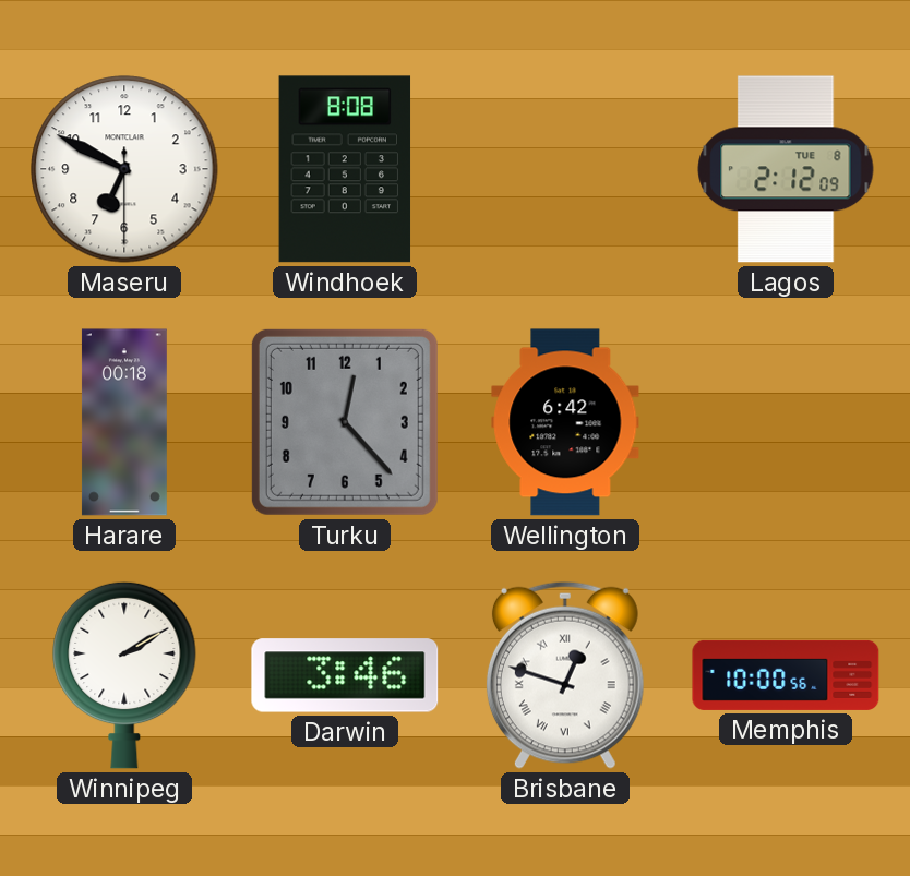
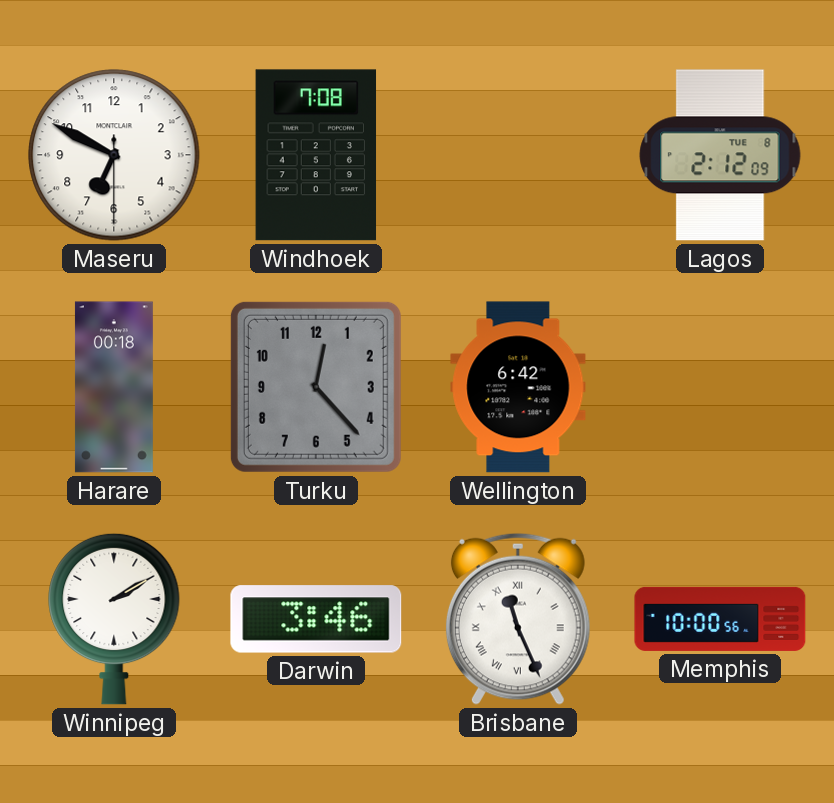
Windhoek: 8:08 -> 7:08
Brisbane: 12:48 -> 11:26
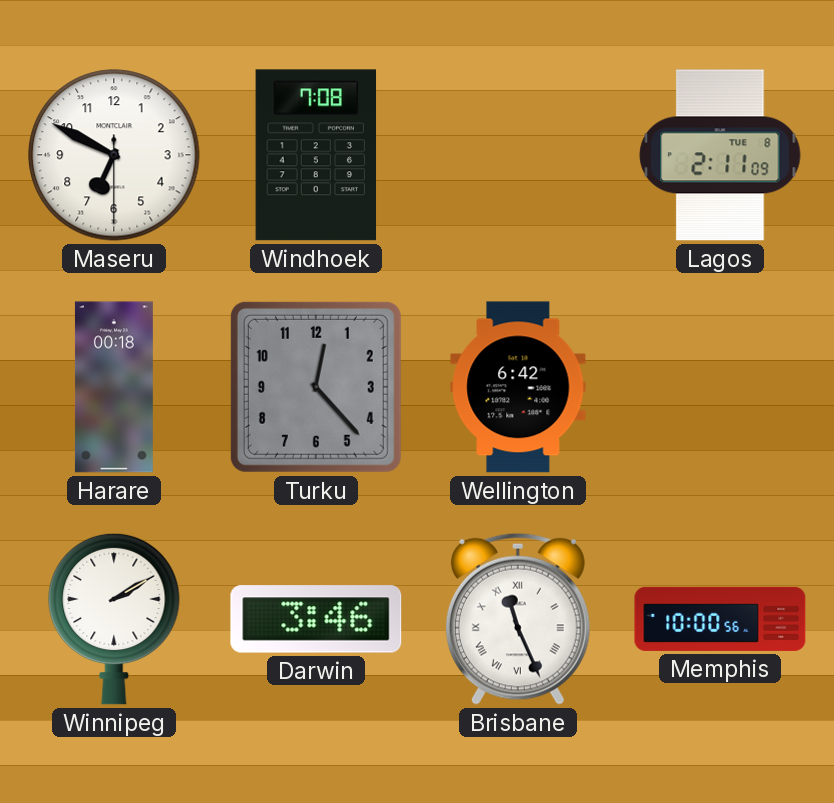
Lagos: 2:12 -> 2:11
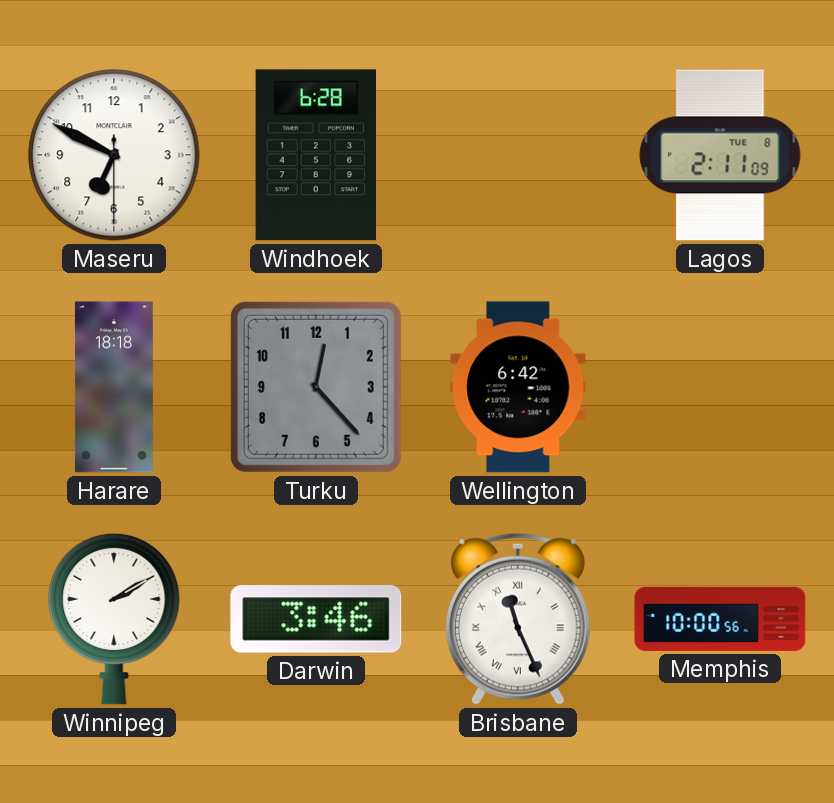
Windhoek: 7:08 -> 6:28
Harare: 00:18 -> 18:18
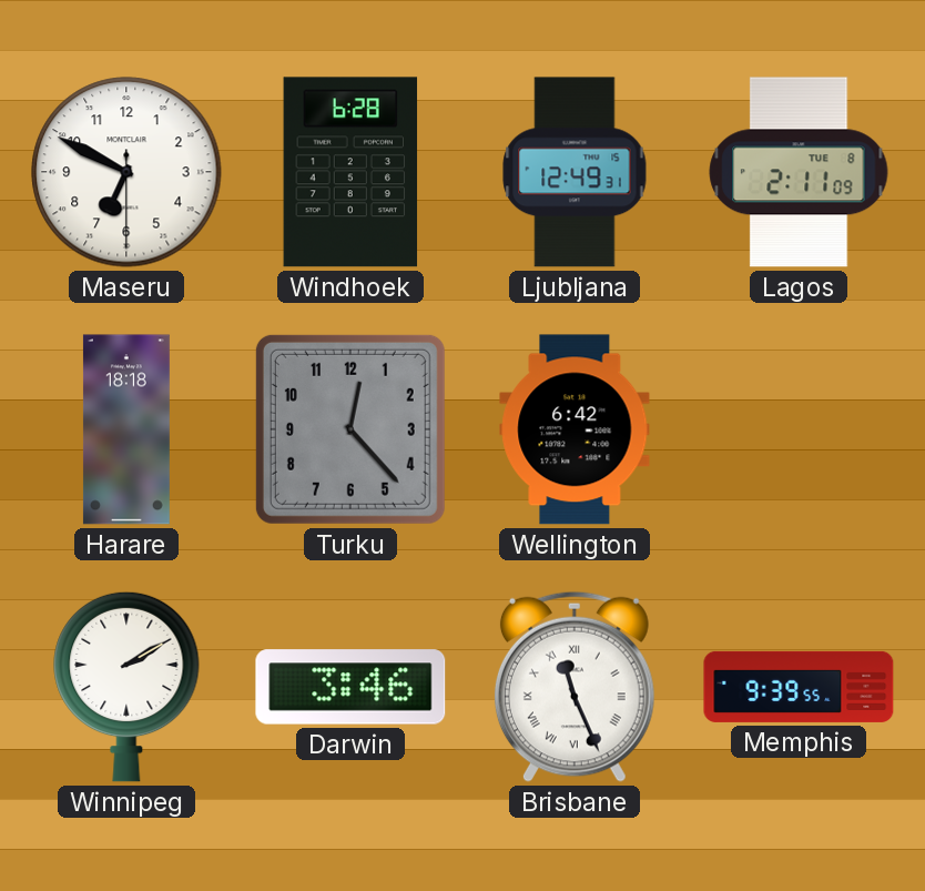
Ljubljana: none -> 12:49
Memphis: 10:00 -> 9:39
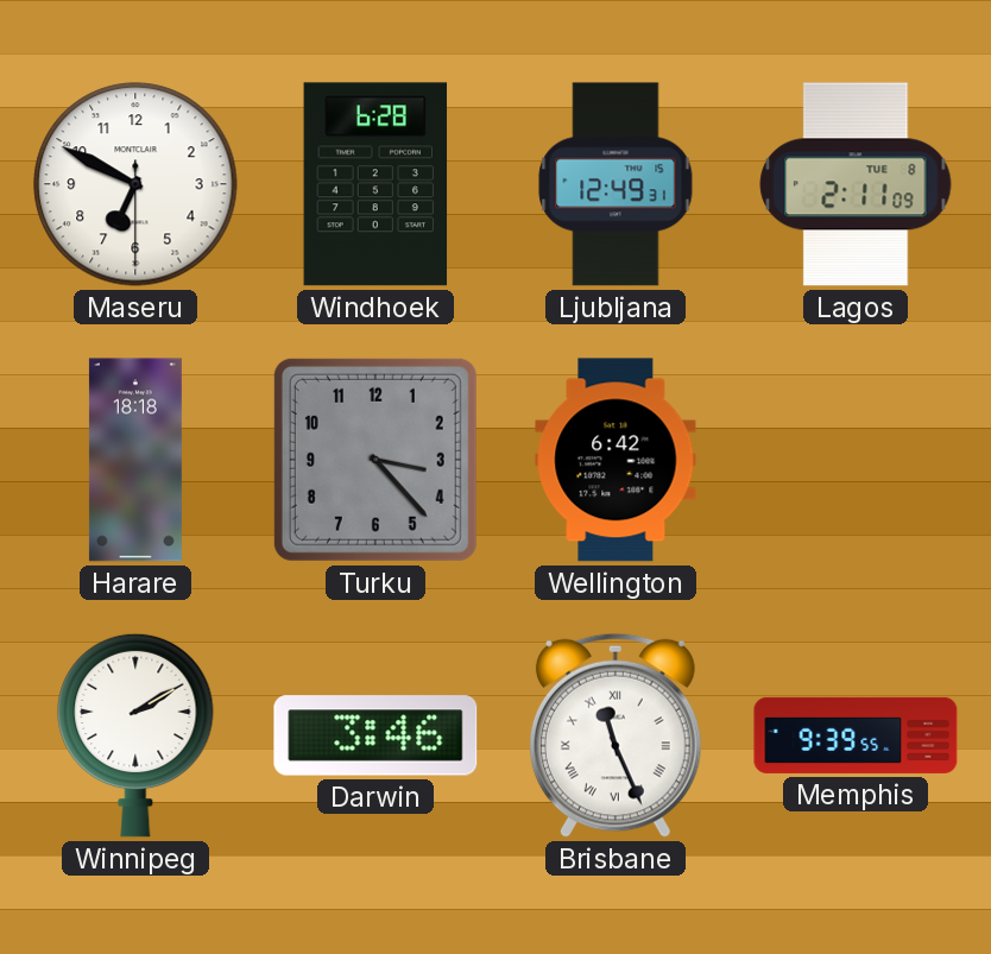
Turku: 12:23 -> 3:23
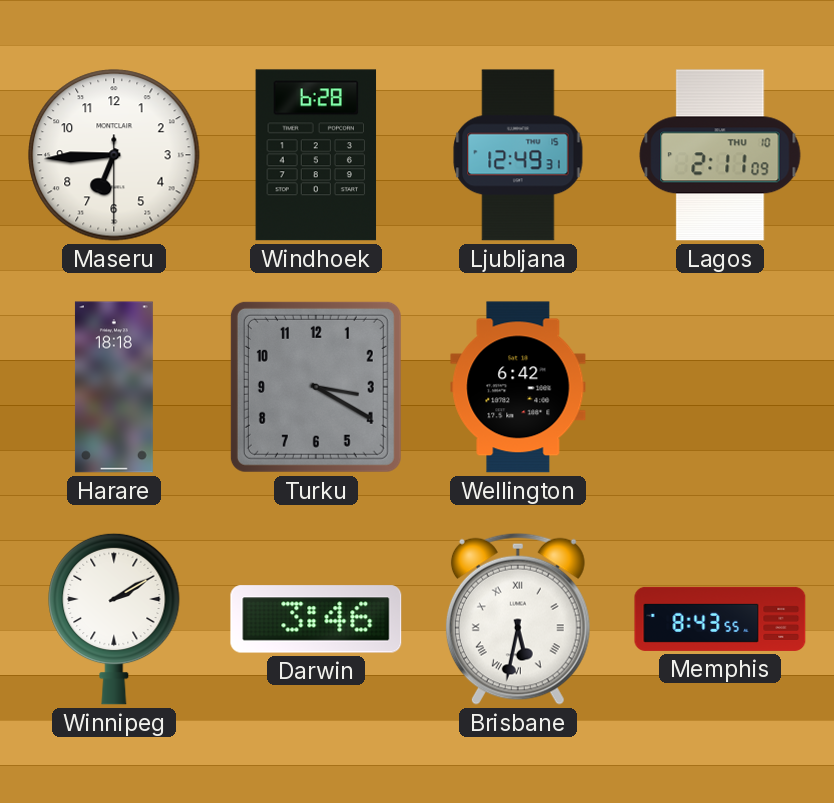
Maseru: 6:49 -> 6:44
Lagos date: TUE 8 -> THU 10
Turku: 3:23 -> 3:20
Brisbane: 11:26 -> 5:32
Memphis: 9:39 -> 8:43
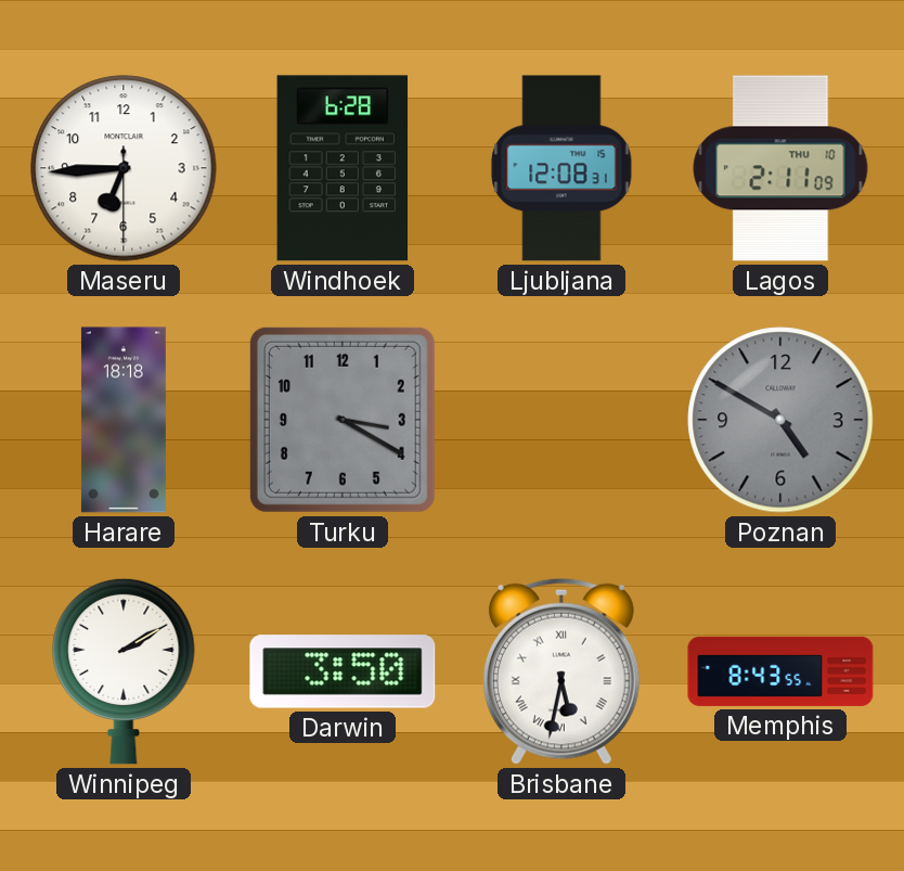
Ljubljana: 12:49 -> 12:08
Wellington: 6:42 -> none
Poznan: none -> 4:50
Darwin: 3:46 -> 3:50
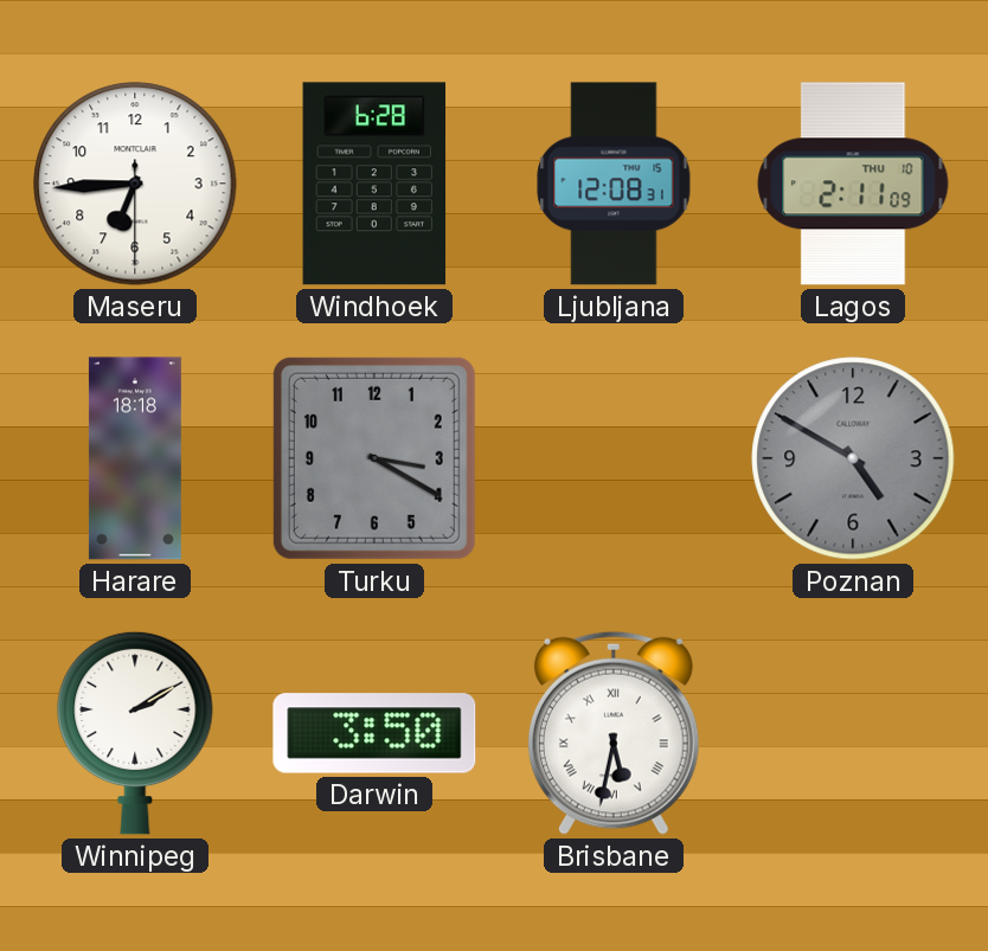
Memphis: 8:43 -> none
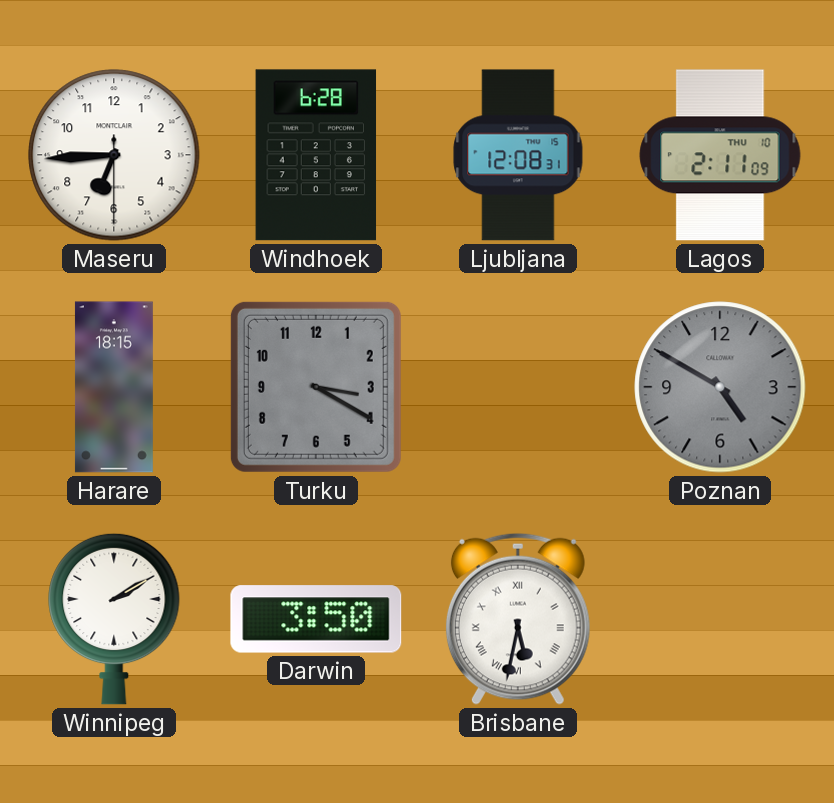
Harare: 18:18 -> 18:15
